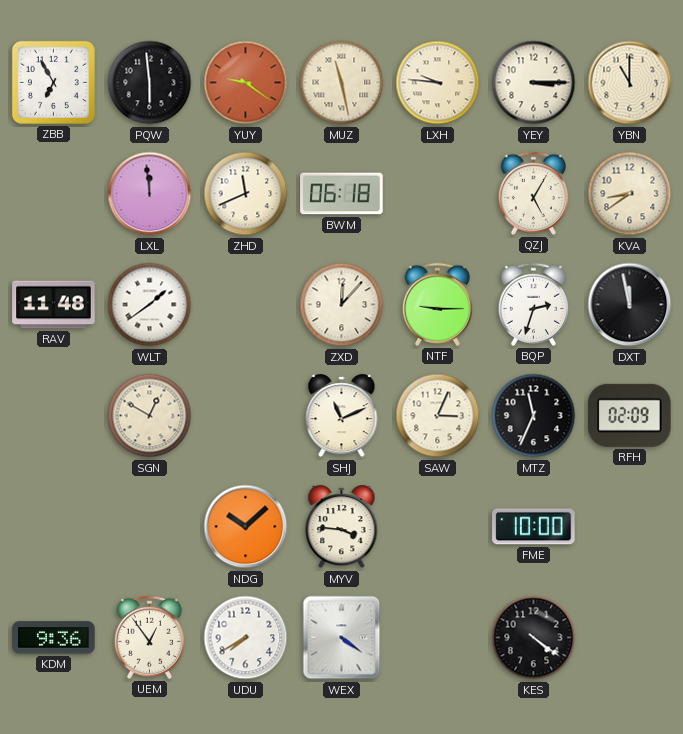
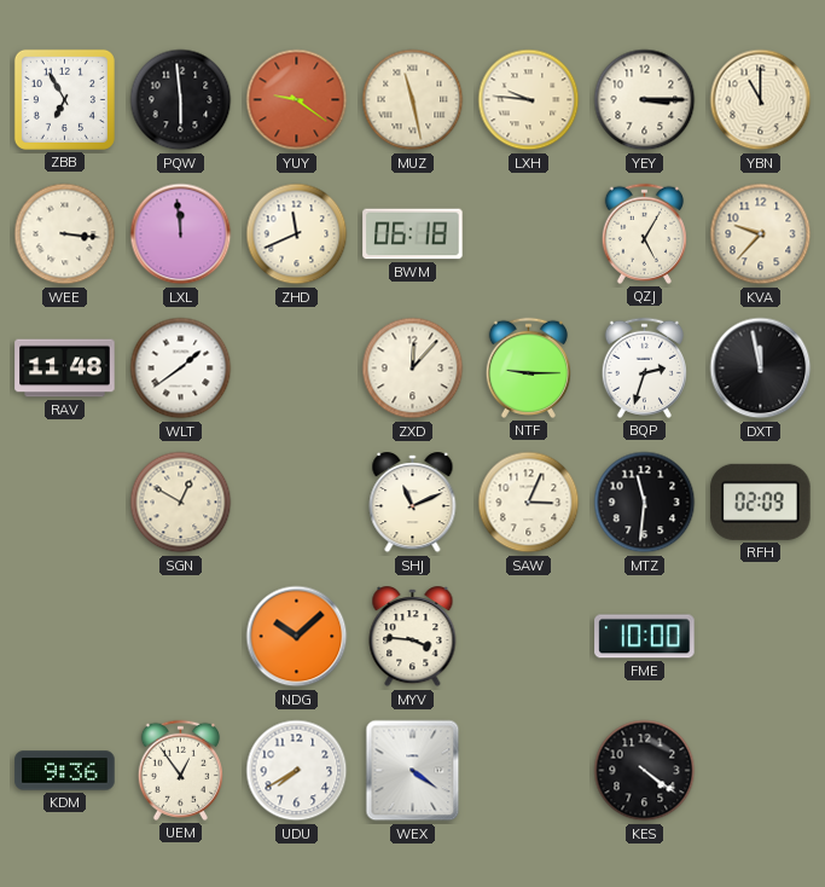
WEE: none -> 3:16
KVA: 8:39 -> 9:37
MTZ: 11:34 -> 11:31
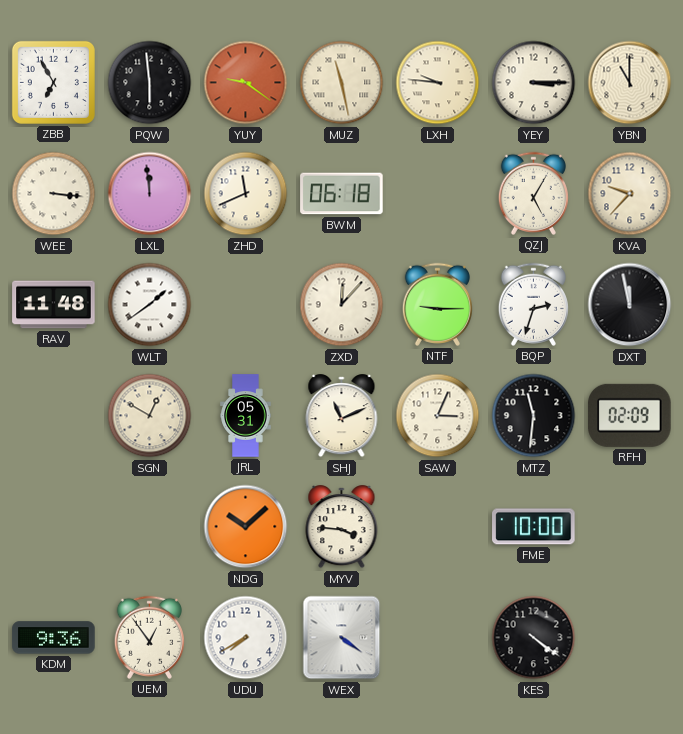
JRL: none -> 05:31
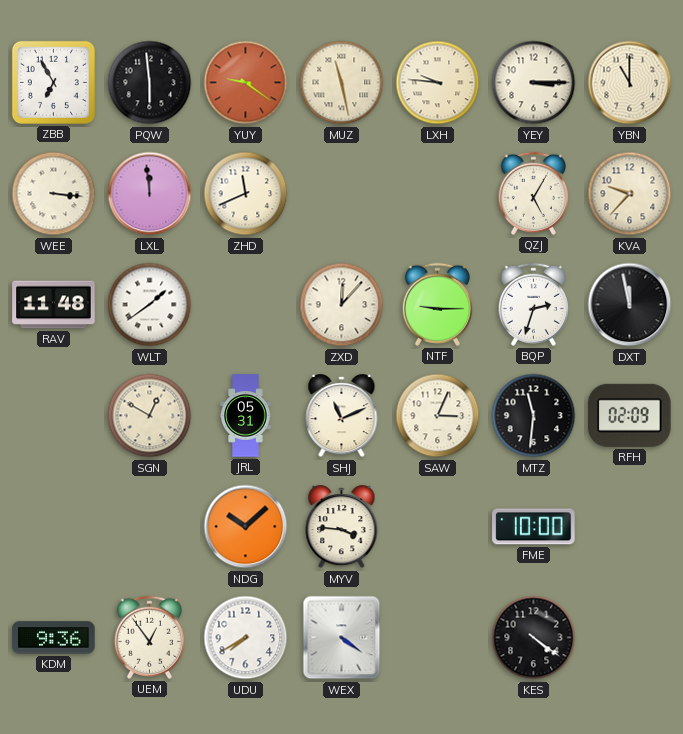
BWM: 06:18 -> none
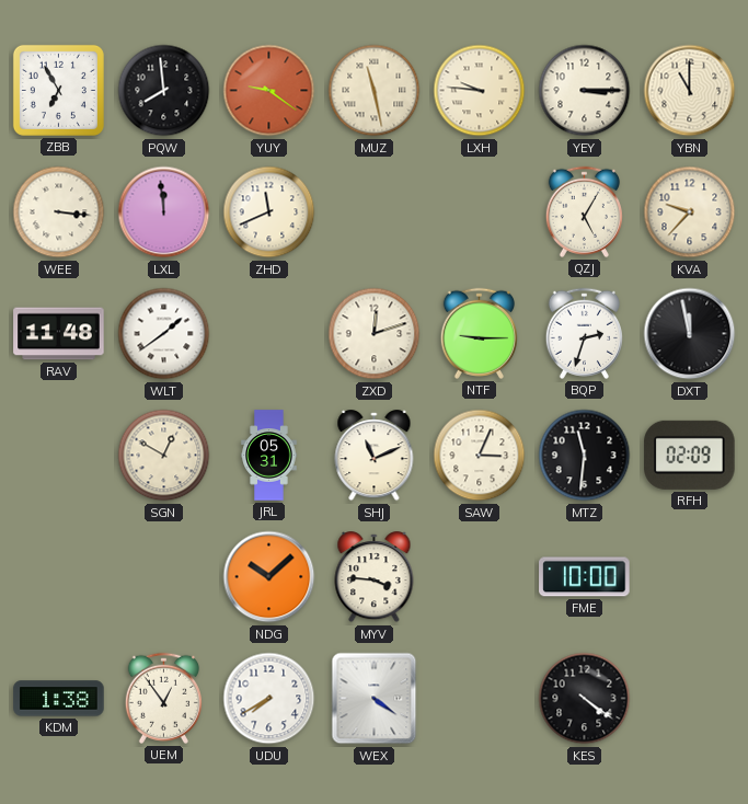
PQW: 5:59 -> 7:59
ZXD: 12:07 -> 12:12
KDM: 9:36 -> 1:38
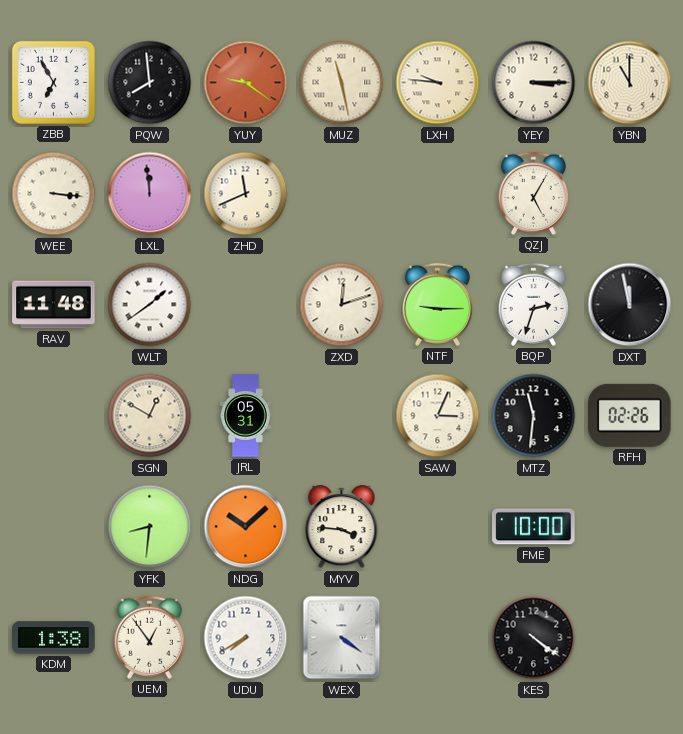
KVA: 9:37 -> none
SHJ: 11:11 -> none
RFH: 02:09 -> 02:26
YFK: none -> 8:31
